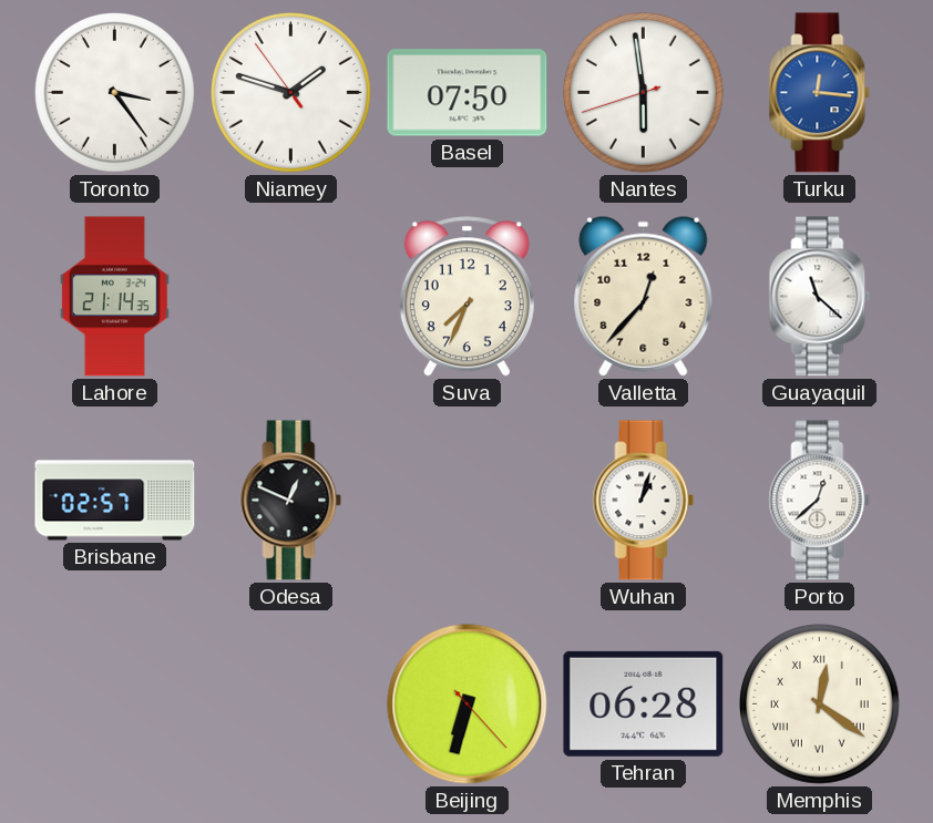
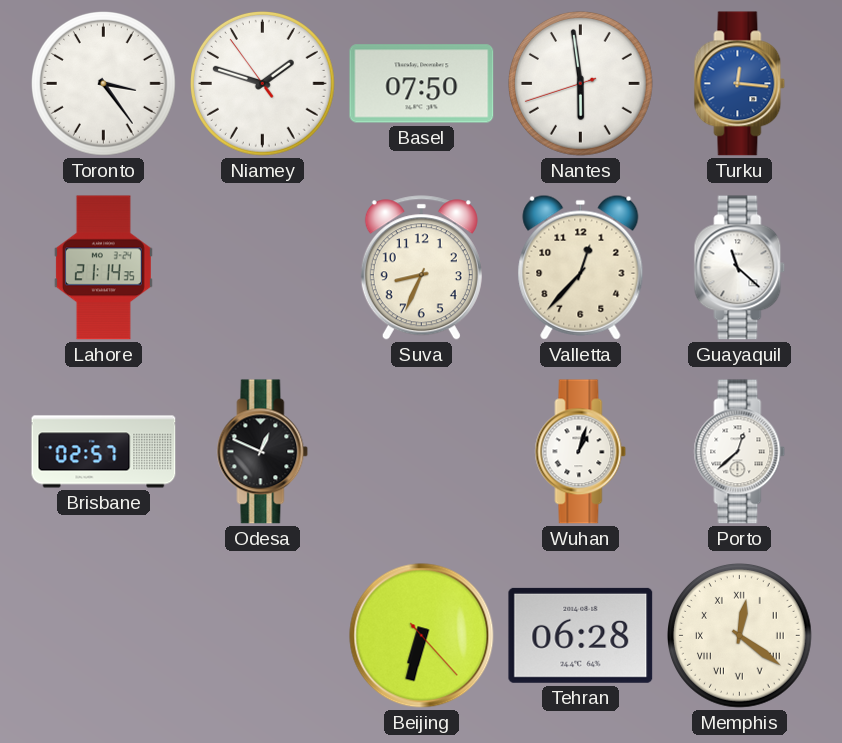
Suva: 7:34 -> 8:34
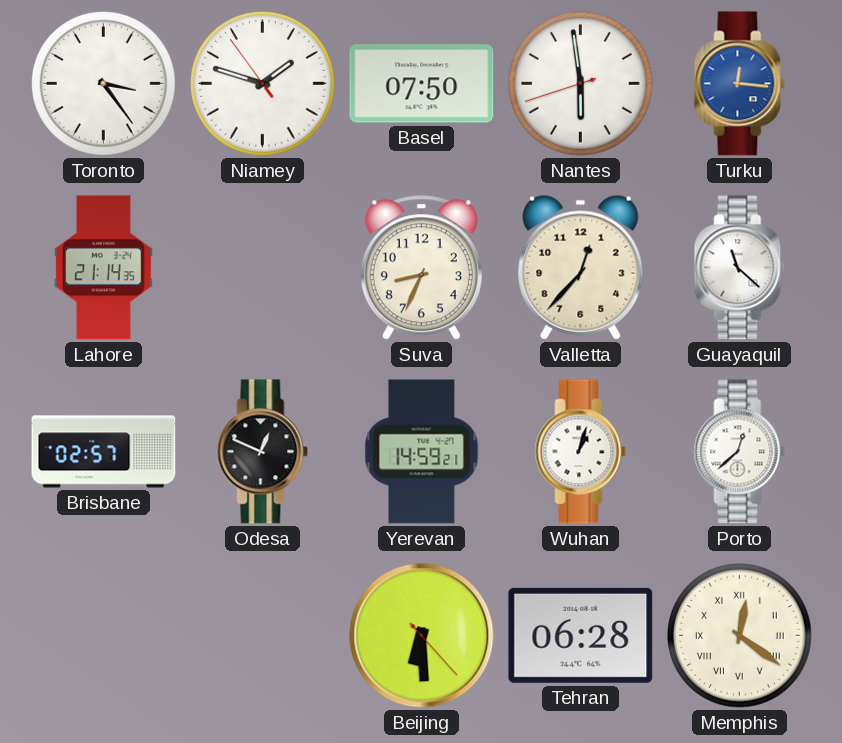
Yerevan: none -> 14:59
Beijing: 6:32 -> 6:29
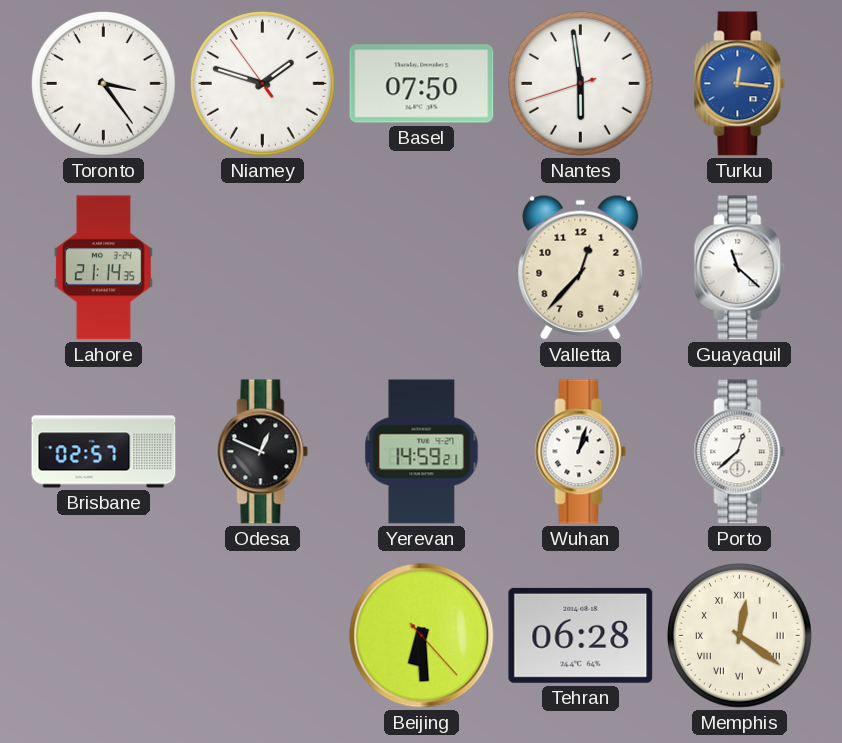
Suva: 8:34 -> none
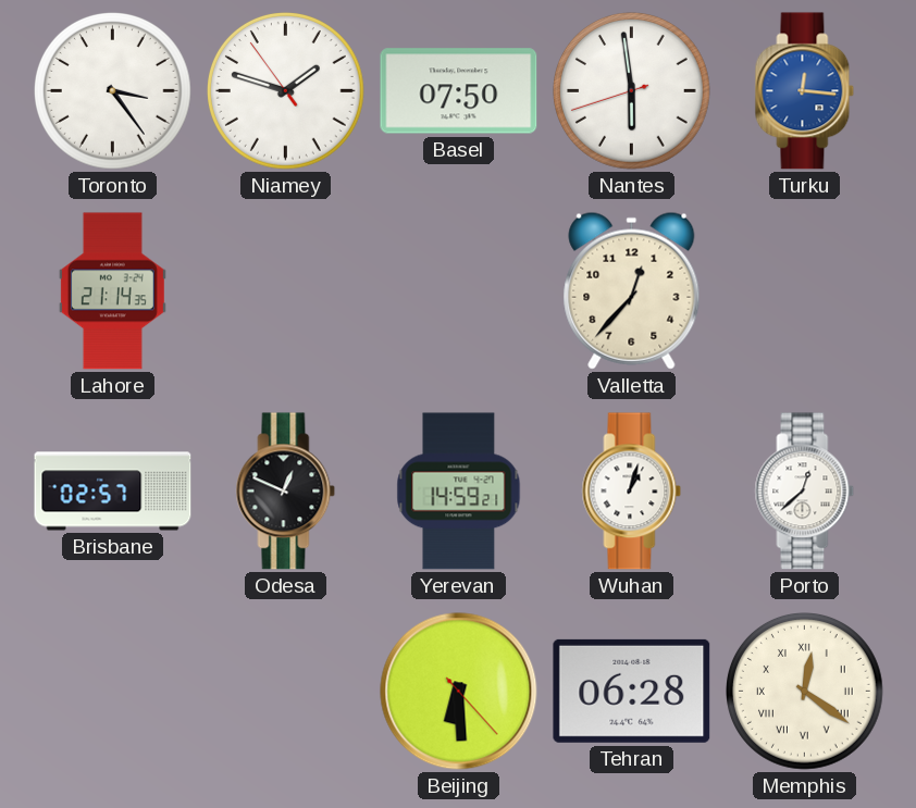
Guayaquil: 11:22 -> none
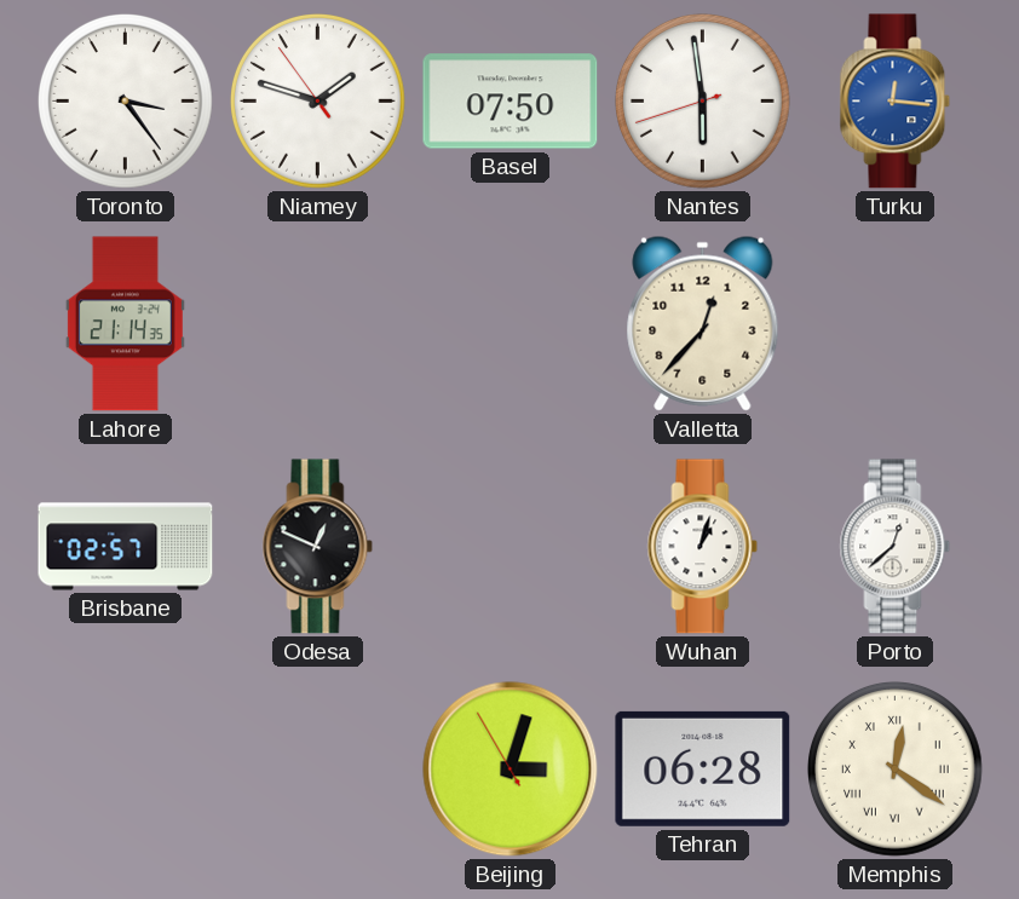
Yerevan: 14:59 -> none
Beijing: 6:29 -> 3:02
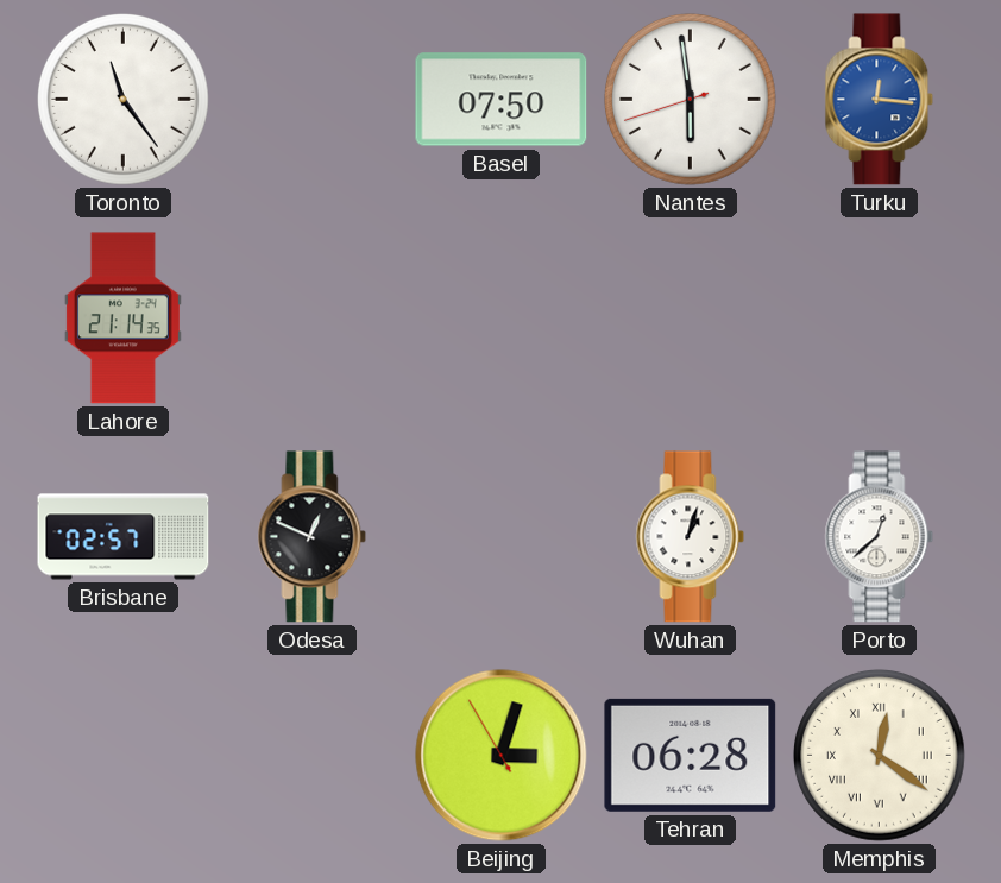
Toronto: 3:24 -> 11:24
Niamey: 1:47 -> none
Valletta: 12:37 -> none
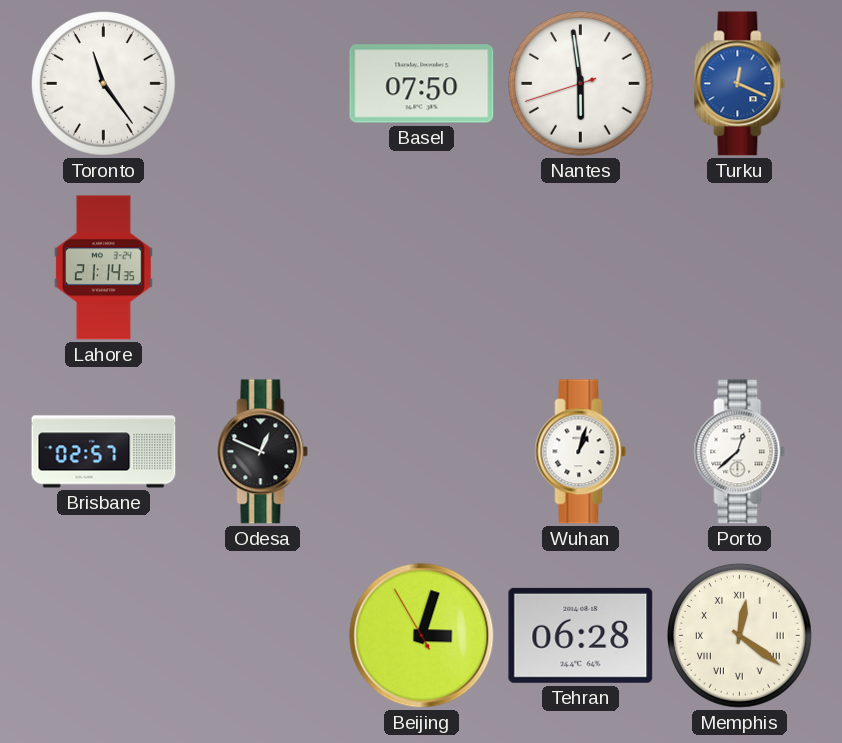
Turku: 12:16 -> 12:19
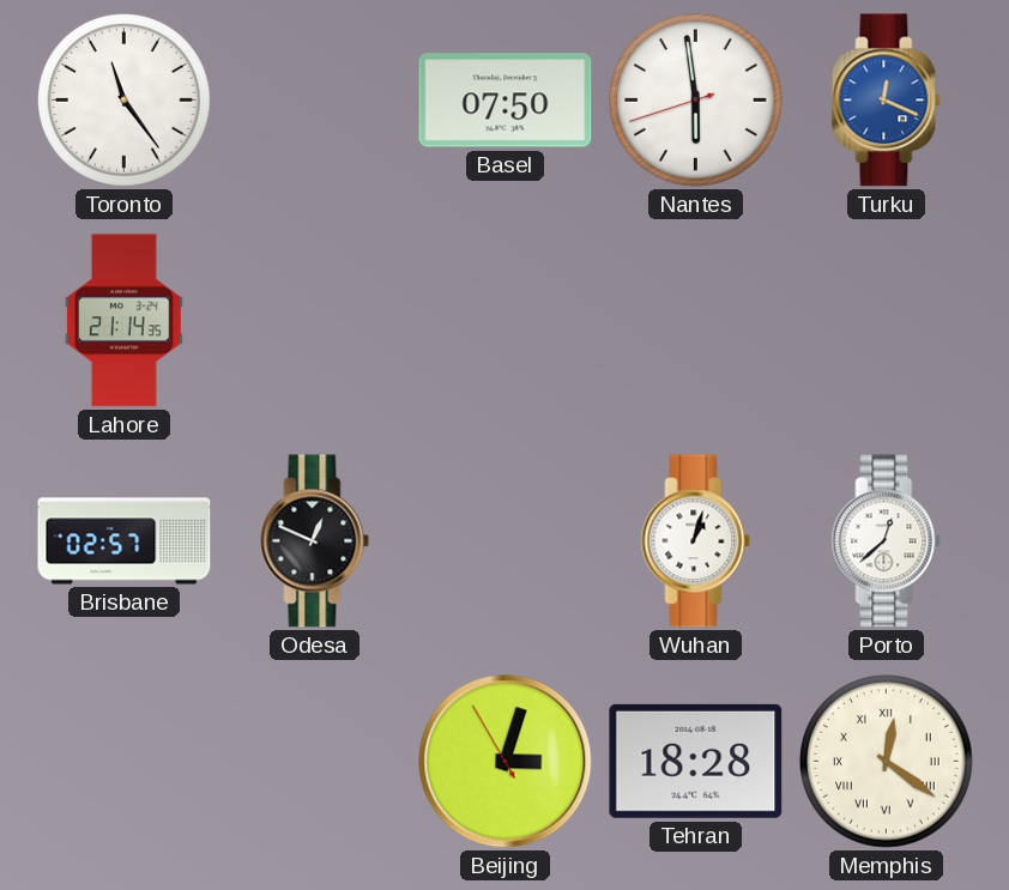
Tehran: 06:28 -> 18:28
